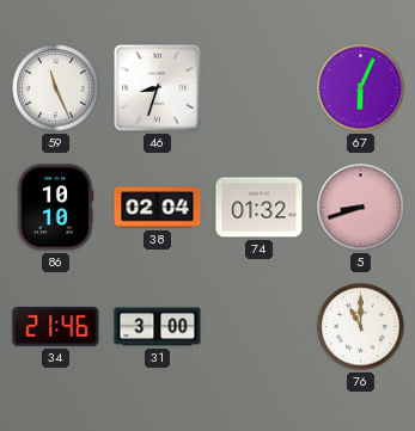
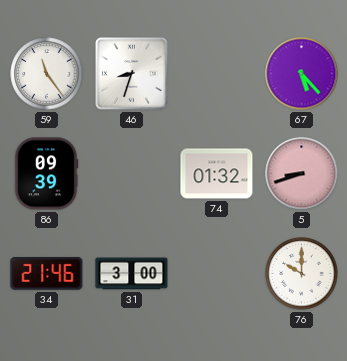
59: 11:26 -> 11:24
67: 6:04 -> 5:23
86: 10:10 -> 09:39
38: 02:04 -> none
76: 11:00 -> 10:00
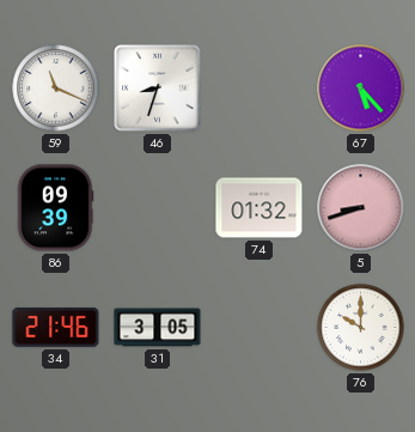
59: 11:24 -> 11:19
31: 3:00 -> 3:05
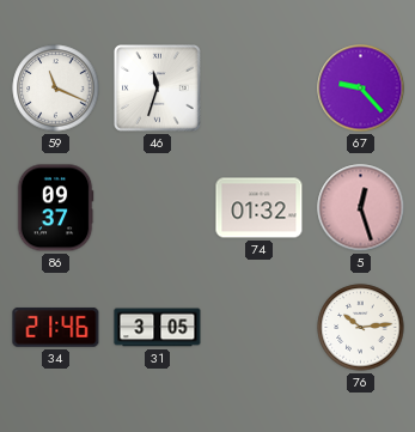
46: 8:33 -> 11:33
67: 5:23 -> 9:23
86: 09:39 -> 09:37
5: 8:42 -> 12:27
76: 10:00 -> 10:14
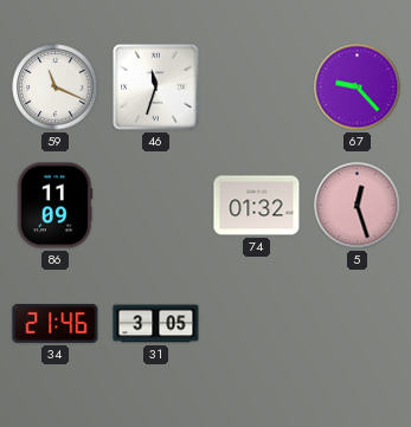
86: 09:37 -> 11:09
76: 10:14 -> none
